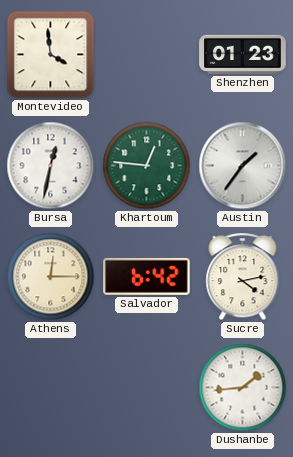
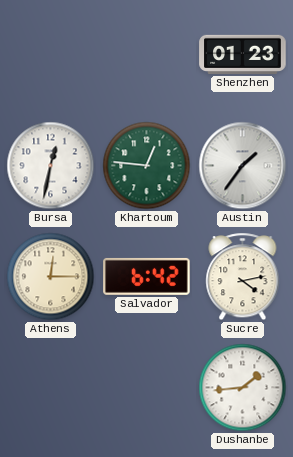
Montevideo: 3:59 -> none
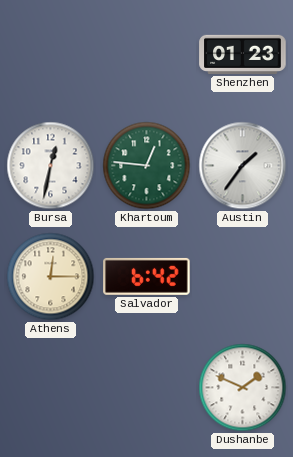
Sucre: 4:13 -> none
Dushanbe: 1:44 -> 1:49
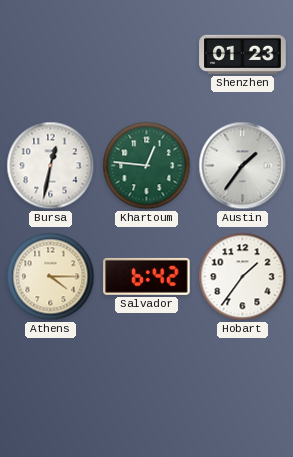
Athens: 12:15 -> 4:15
Hobart: none -> 1:36
Dushanbe: 1:49 -> none
